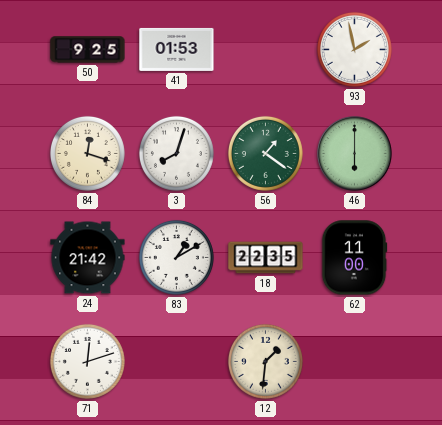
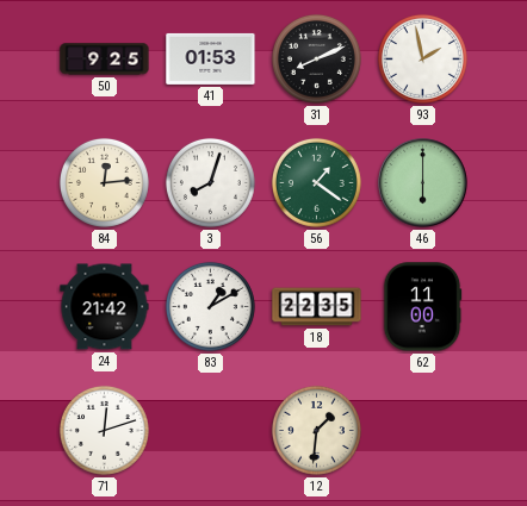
31: none -> 8:11
84: 12:18 -> 12:14
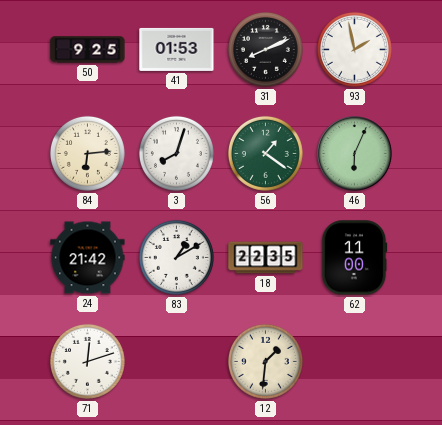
84: 12:14 -> 6:14
46: 6:00 -> 6:04
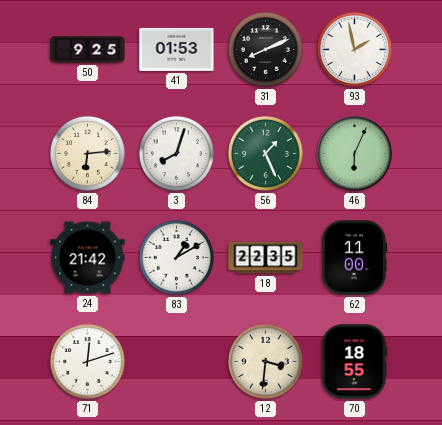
56: 1:21 -> 1:26
12: 1:31 -> 3:31
70: none -> 18:55
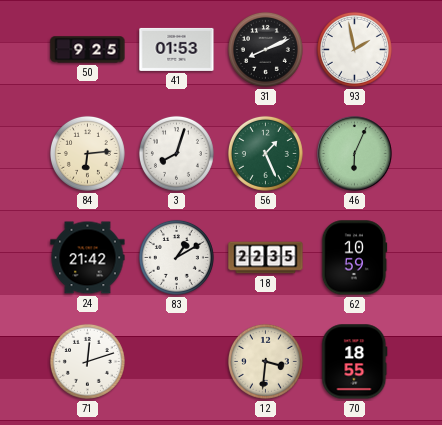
62: 11:00 -> 10:59
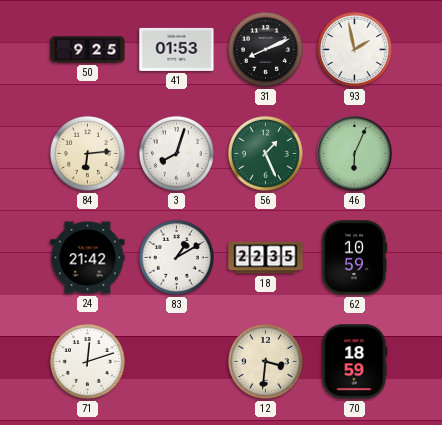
70: 18:55 -> 18:59
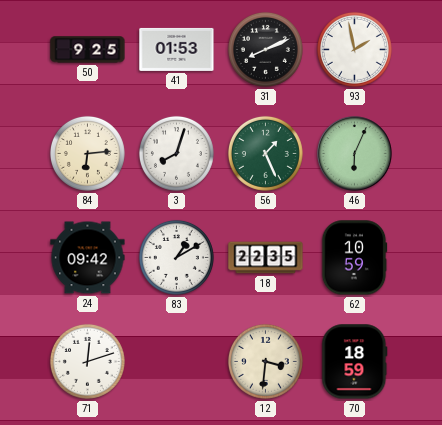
24: 21:42 -> 09:42
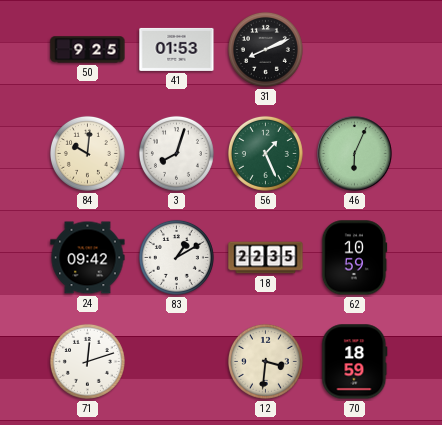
93: 1:58 -> none
84: 6:14 -> 10:01
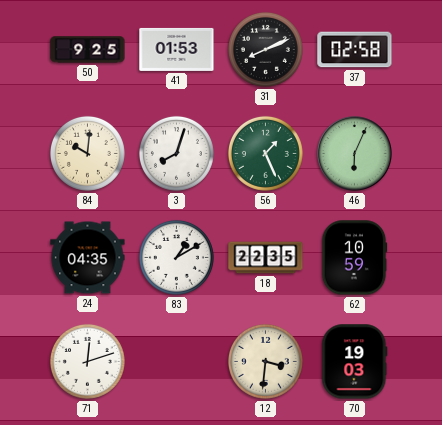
37: none -> 02:58
24: 09:42 -> 04:35
70: 18:59 -> 19:03
